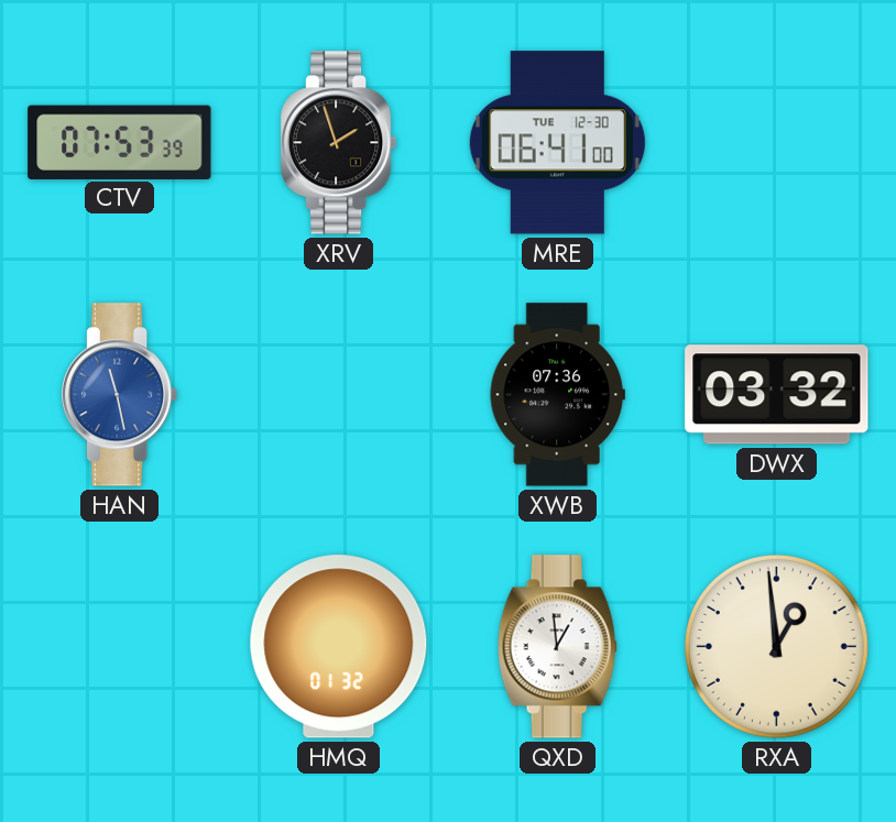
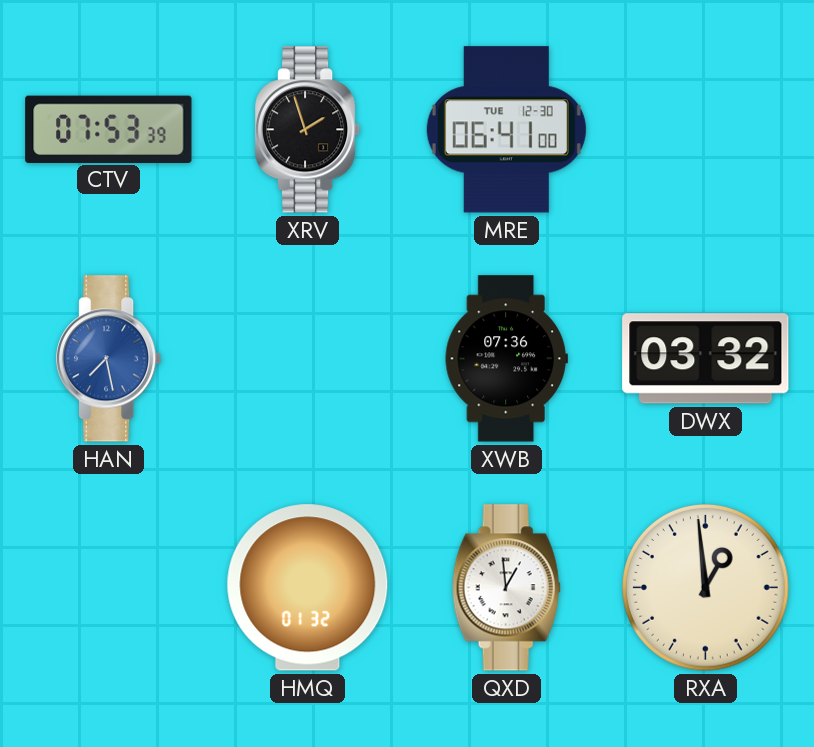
HAN: 11:28 -> 7:28
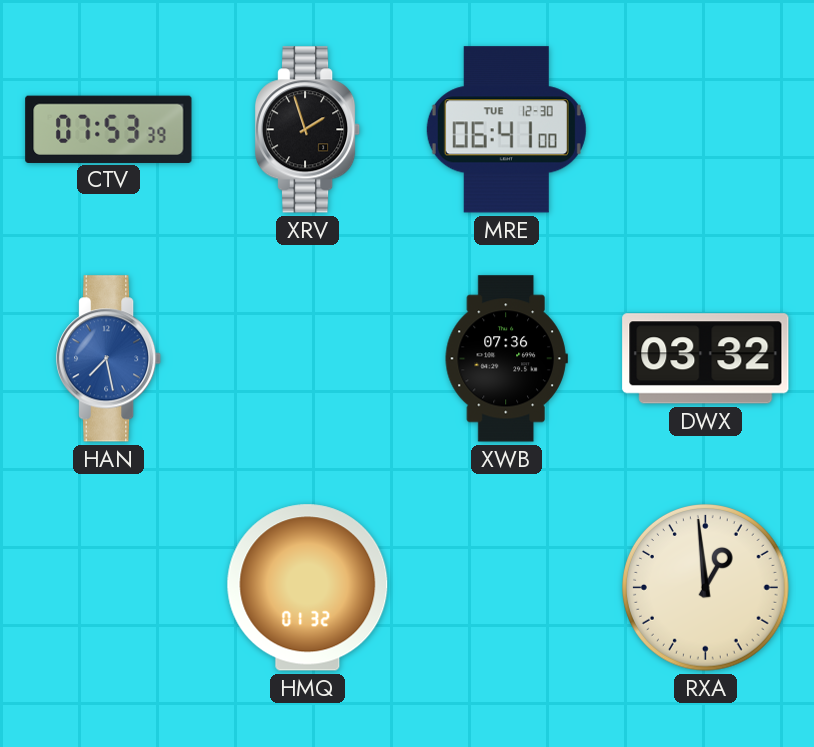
QXD: 12:59 -> none
